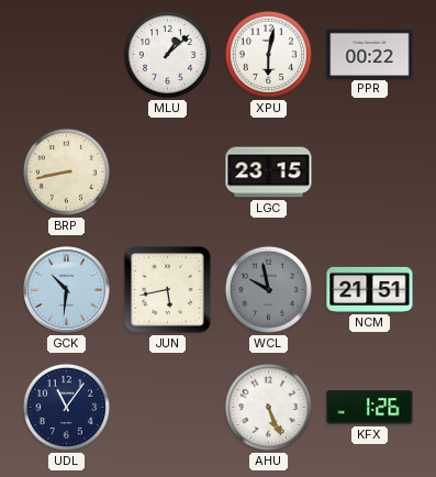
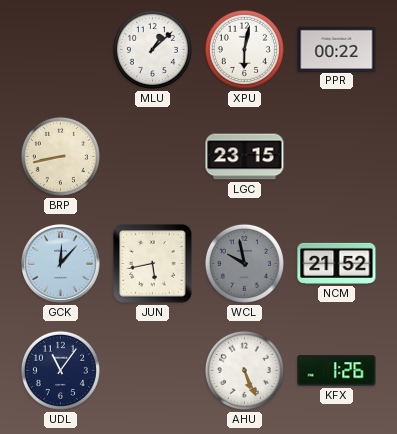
GCK: 10:31 -> 12:07
NCM: 21:51 -> 21:52
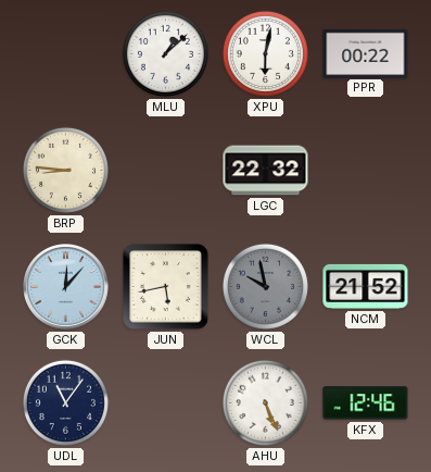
BRP: 8:43 -> 8:46
LGC: 23:15 -> 22:32
KFX: 1:26 -> 12:46
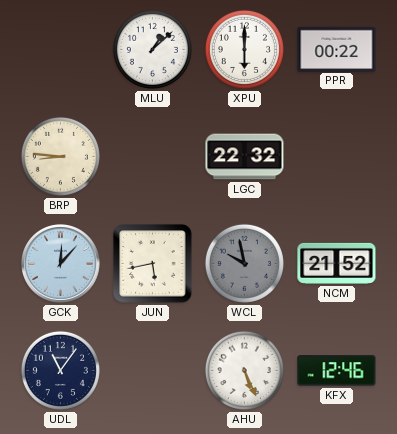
XPU: 6:02 -> 6:00
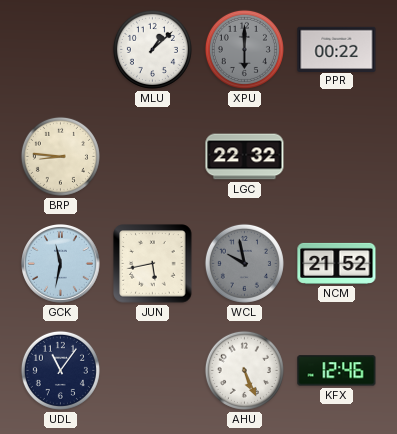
XPU dial: white -> grey
GCK: 12:07 -> 11:32
